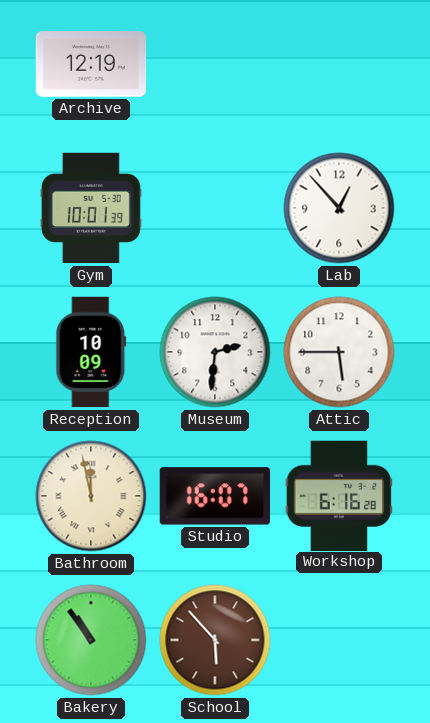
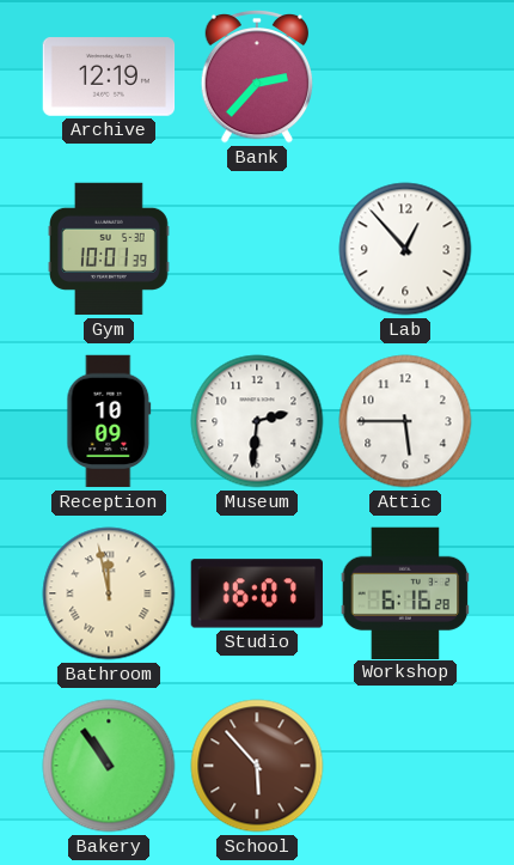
Bank: none -> 2:37
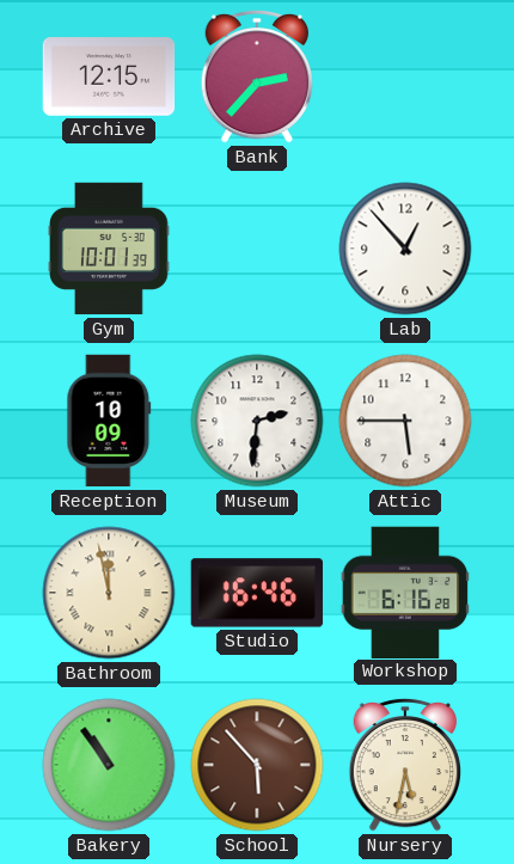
Archive: 12:19 -> 12:15
Studio: 16:07 -> 16:46
Nursery: none -> 5:32
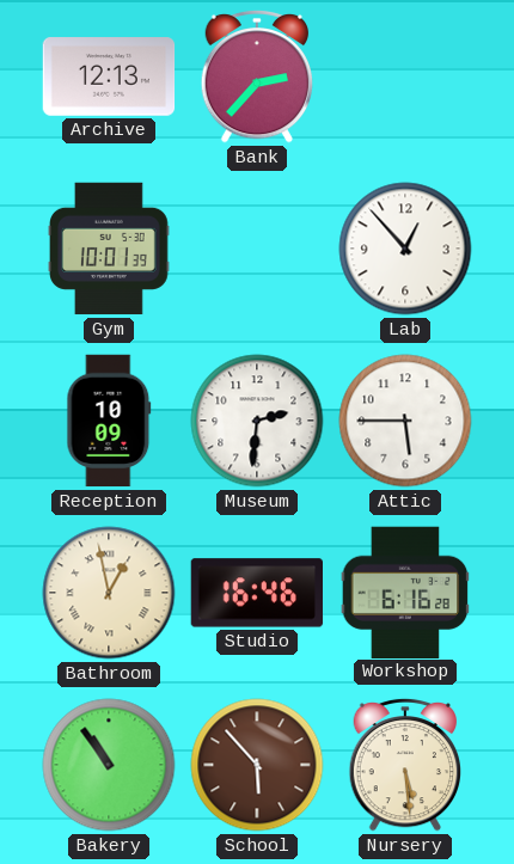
Archive: 12:15 -> 12:13
Bathroom: 11:58 -> 12:58
Nursery: 5:32 -> 5:29
